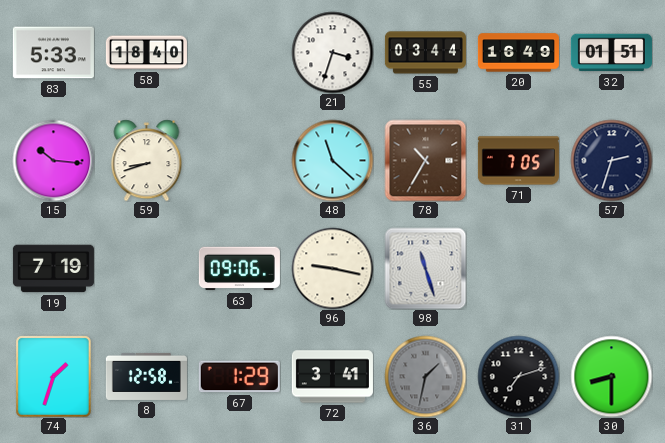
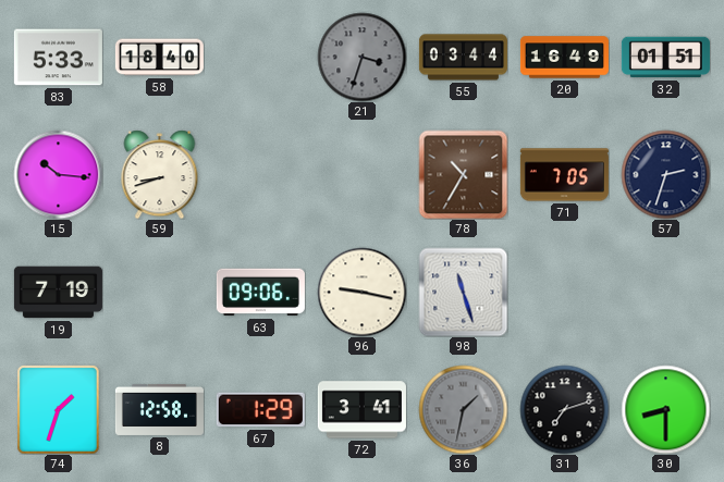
21 dial: white -> grey
48: 11:22 -> none
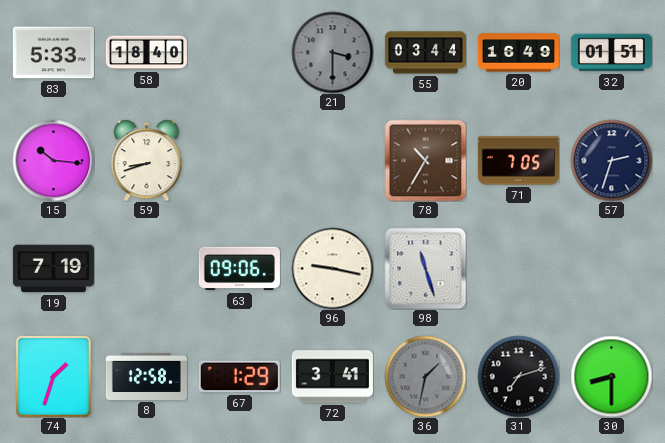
21: 3:33 -> 3:30
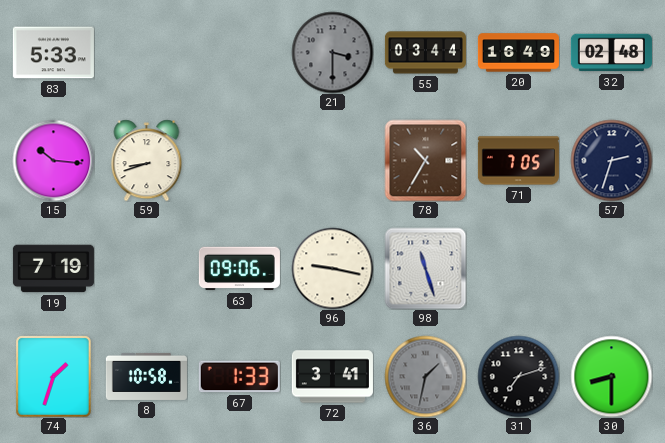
58: 18:40 -> none
32: 01:51 -> 02:48
8: 12:58 -> 10:58
67: 1:29 -> 1:33
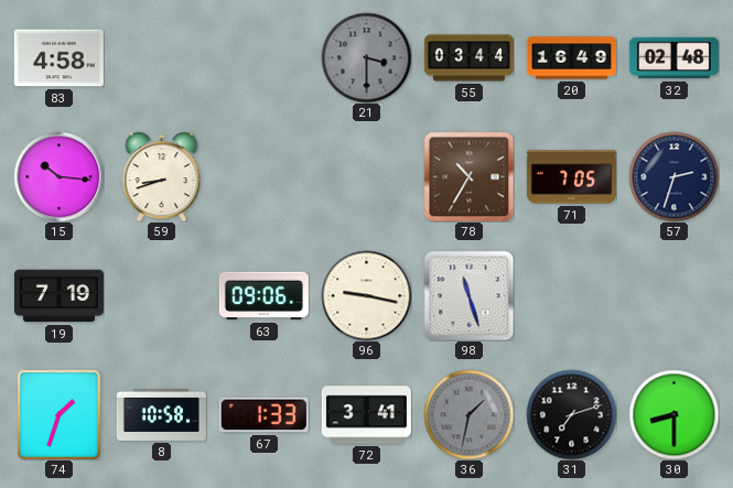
83: 5:33 -> 4:58
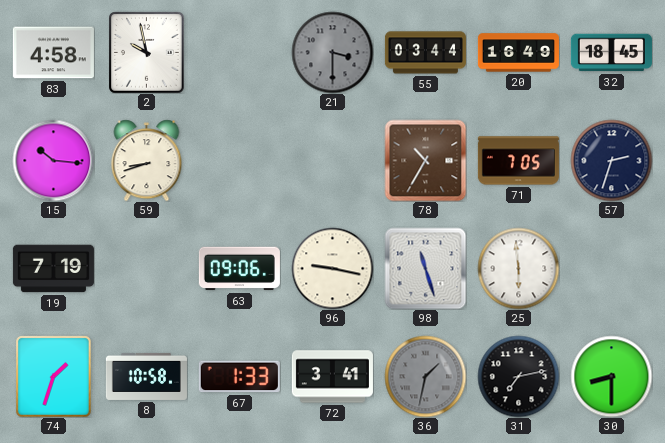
2: none -> 9:58
32: 02:48 -> 18:45
25: none -> 5:59
31: 7:12 -> 7:13
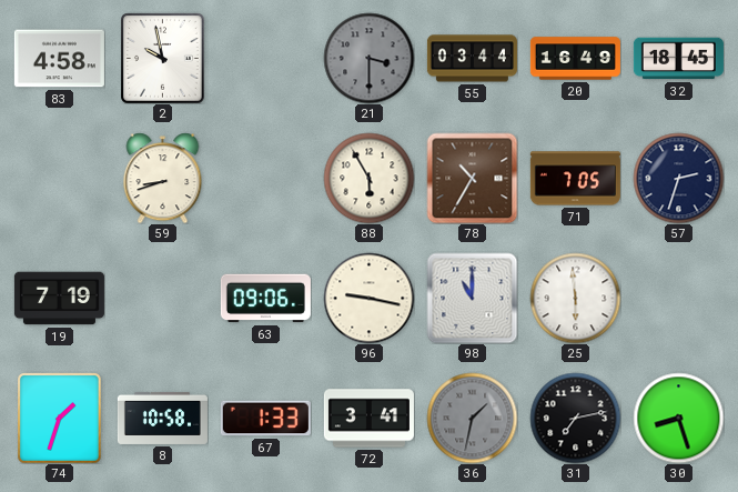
15: 10:16 -> none
88: none -> 5:55
98: 11:27 -> 11:00
30: 8:30 -> 8:27
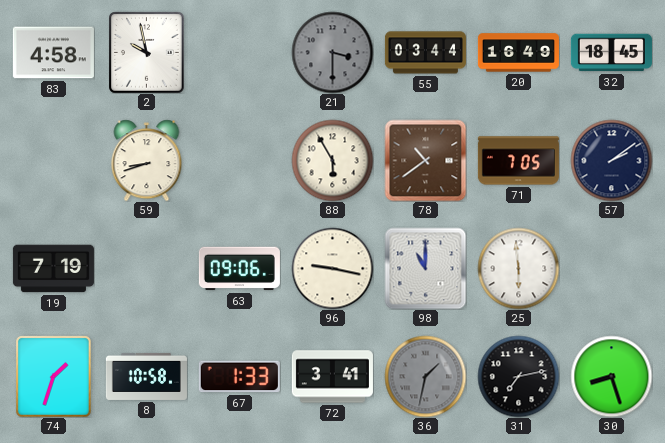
78: 10:35 -> 10:39
57: 2:33 -> 2:09
